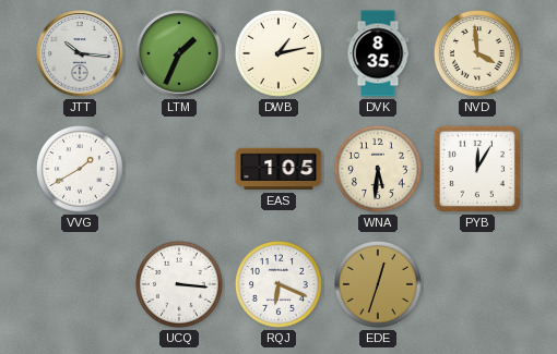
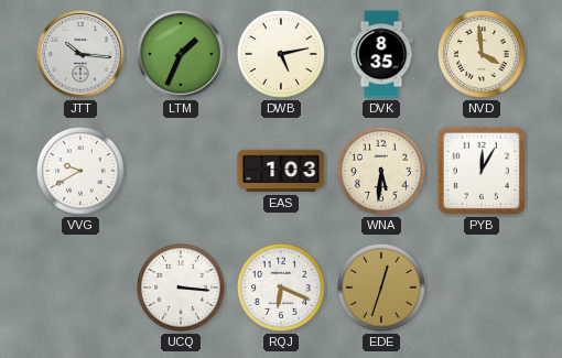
DWB: 1:13 -> 5:13
VVG: 1:40 -> 9:40
EAS: 1:05 -> 1:03
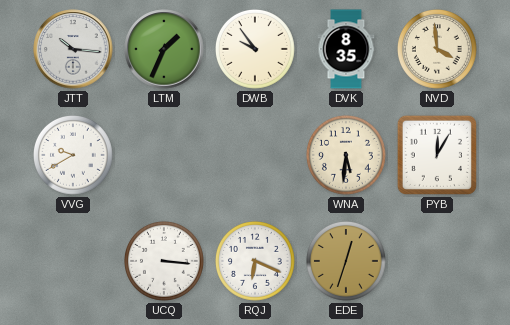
DWB: 5:13 -> 9:54
EAS: 1:03 -> none
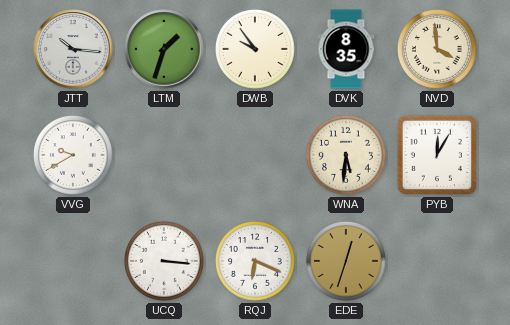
LTM: 1:34 -> 1:33
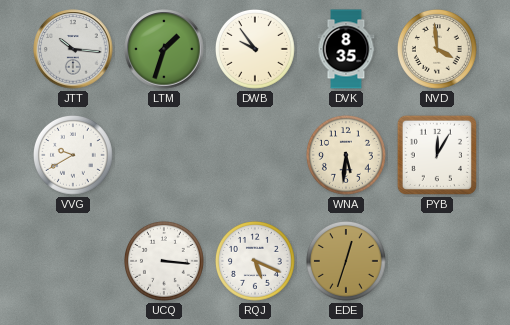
RQJ: 6:19 -> 5:19
